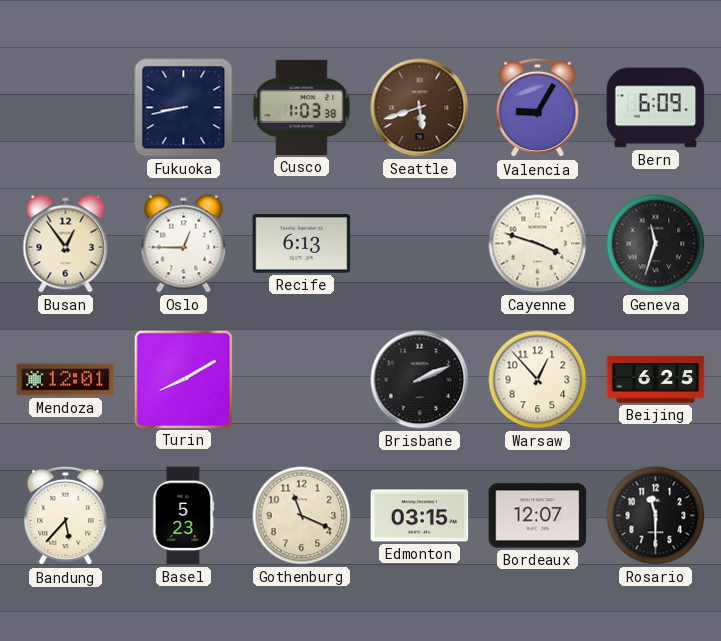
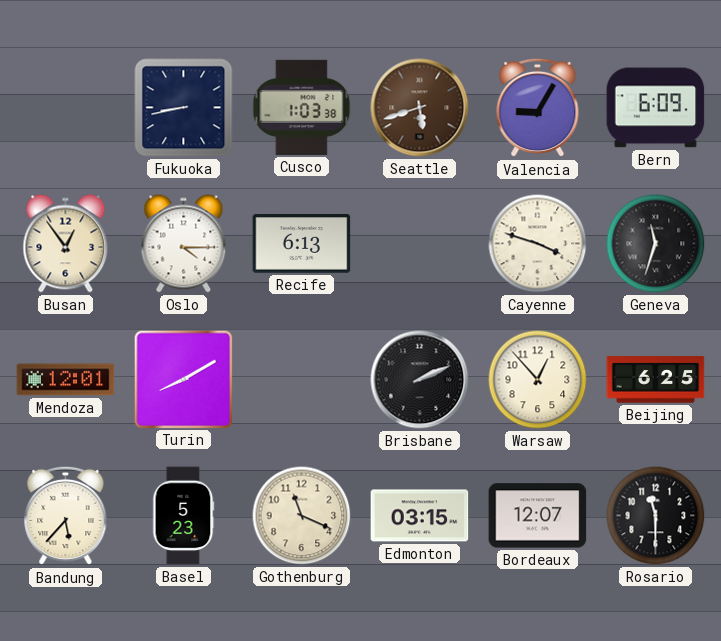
Oslo: 12:45 -> 4:15
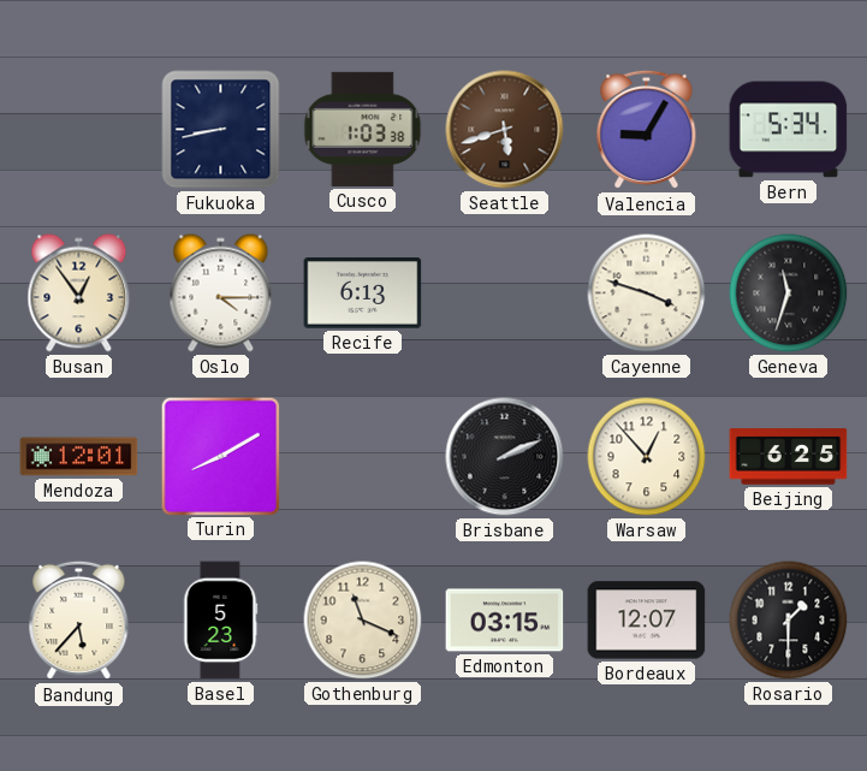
Bern: 6:09 -> 5:34
Rosario: 11:30 -> 1:30
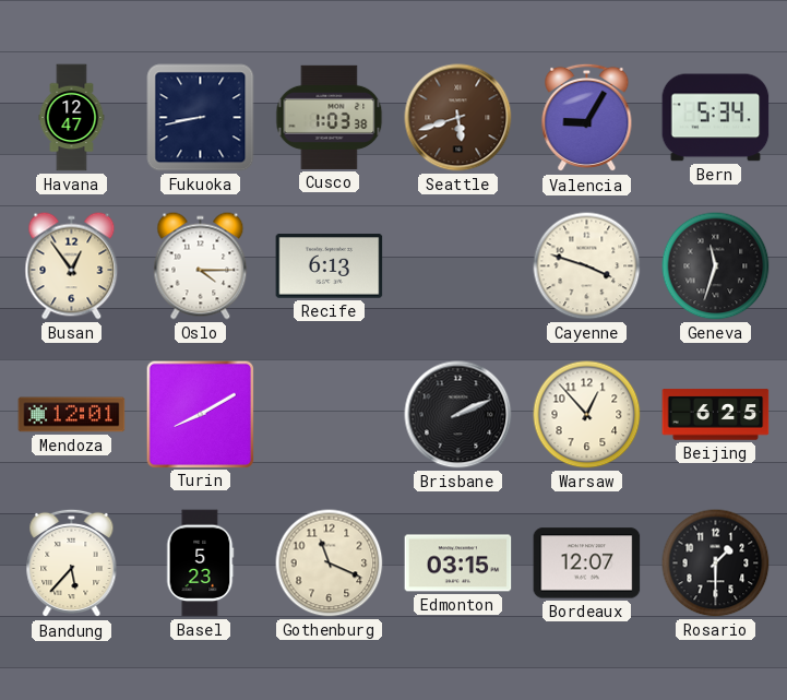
Havana: none -> 12:47
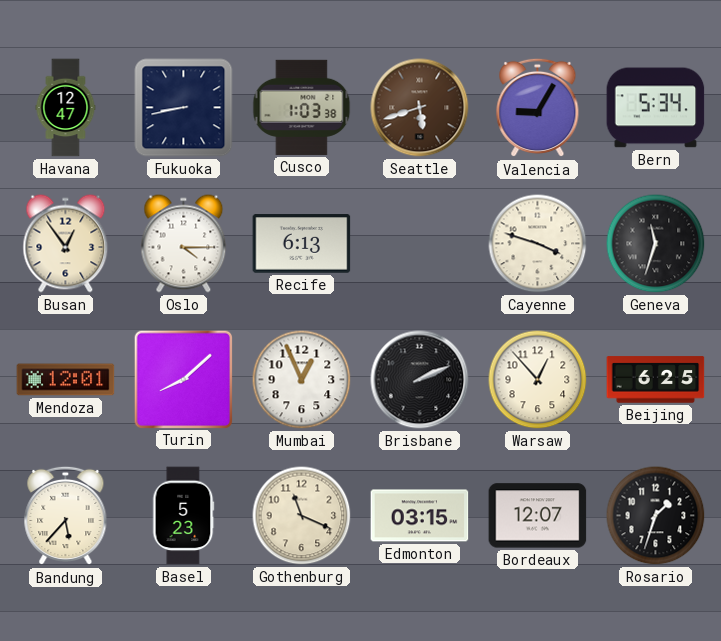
Turin: 8:10 -> 8:08
Mumbai: none -> 12:56
Rosario: 1:30 -> 1:33
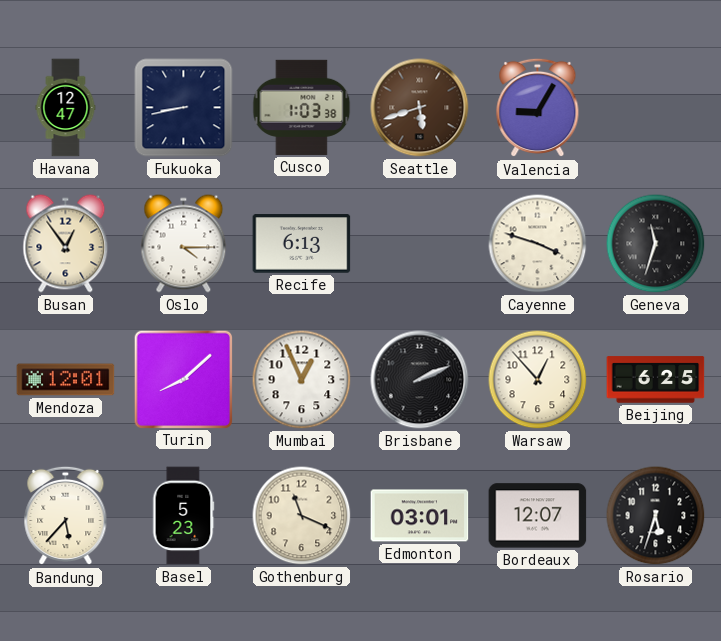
Bern: 5:34 -> none
Edmonton: 03:15 -> 03:01
Rosario: 1:33 -> 5:33
